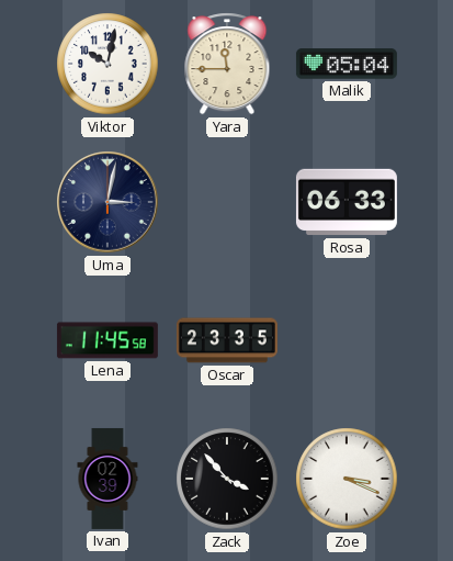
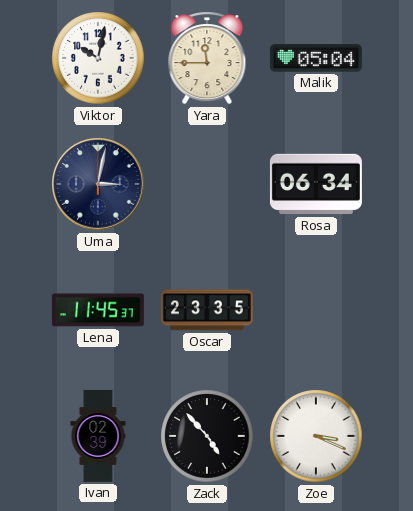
Rosa: 06:33 -> 06:34
Lena: 11:45:58 -> 11:45:37
Zack: 3:53 -> 4:53
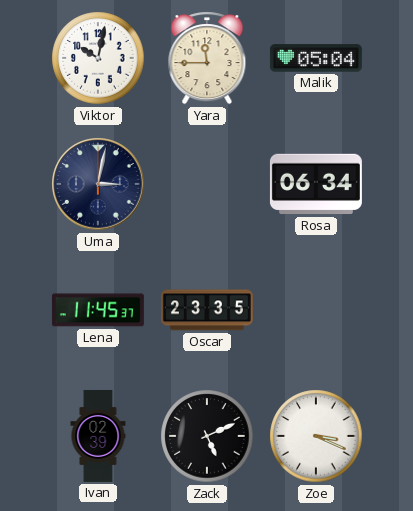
Zack: 4:53 -> 5:11
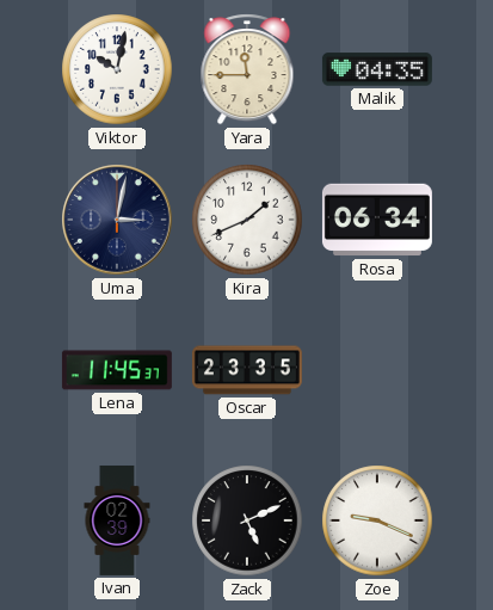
Malik: 05:04 -> 04:35
Kira: none -> 1:41
Zoe: 3:19 -> 9:19
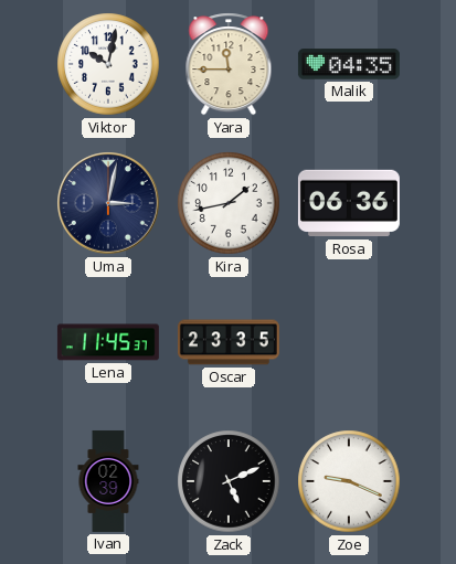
Kira: 1:41 -> 1:43
Rosa: 06:34 -> 06:36
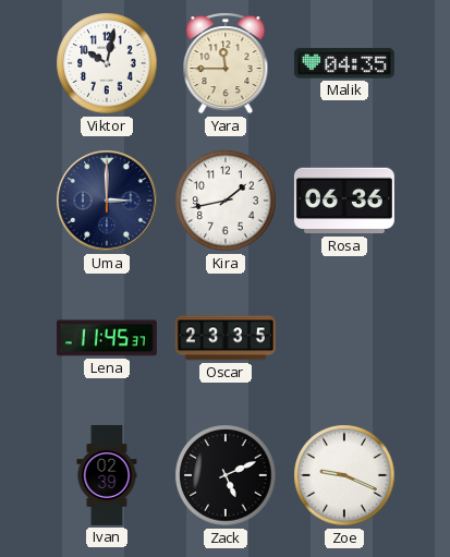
Uma: 3:02 -> 3:00
